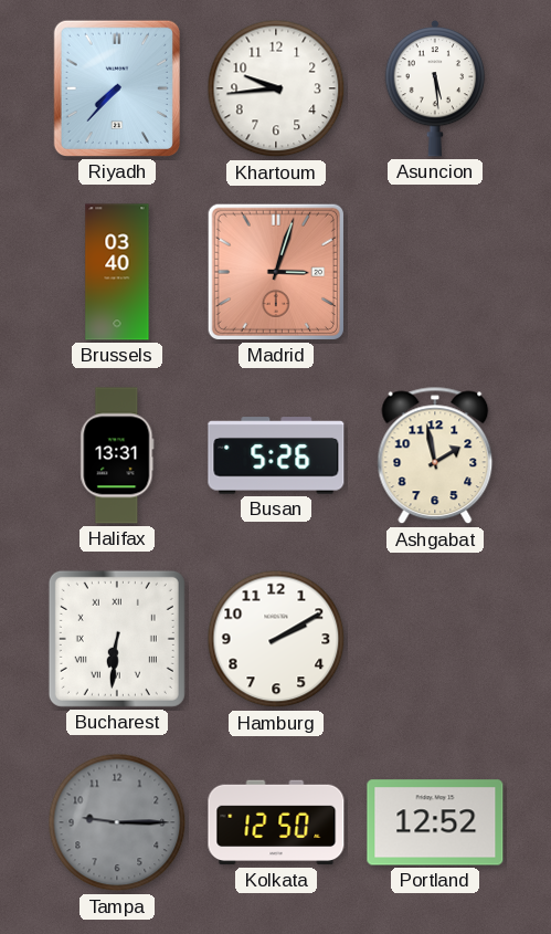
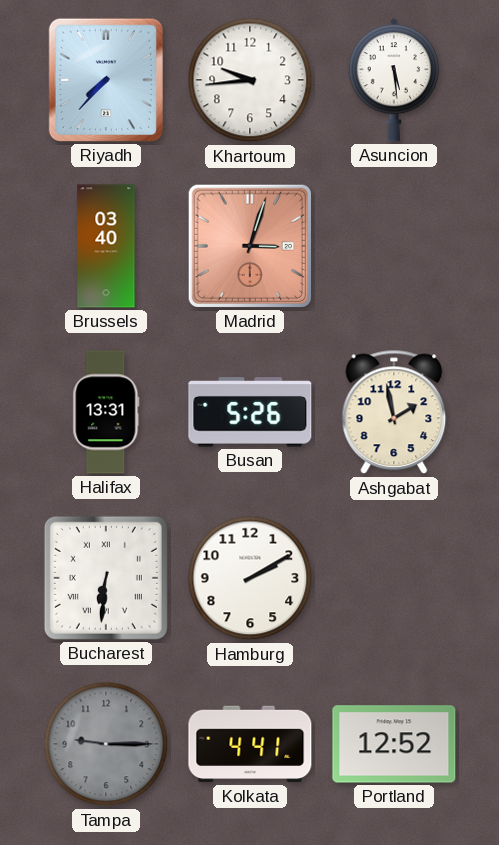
Kolkata: 12:50 -> 4:41
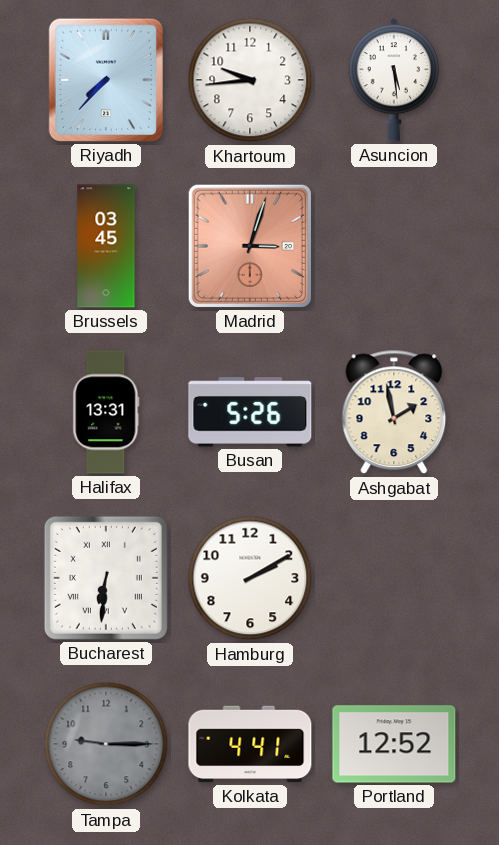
Brussels: 03:40 -> 03:45
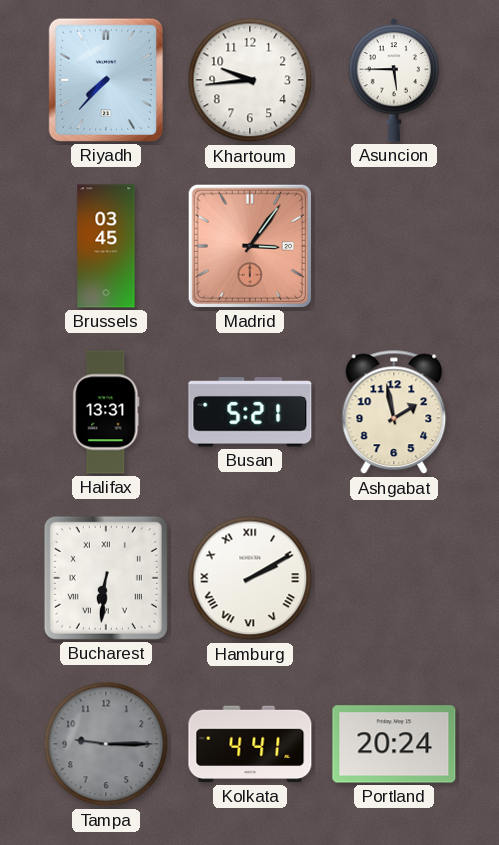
Asuncion: 5:29 -> 5:45
Madrid: 3:03 -> 3:06
Busan: 5:26 -> 5:21
Hamburg numerals: Arabic -> Roman
Portland: 12:52 -> 20:24
